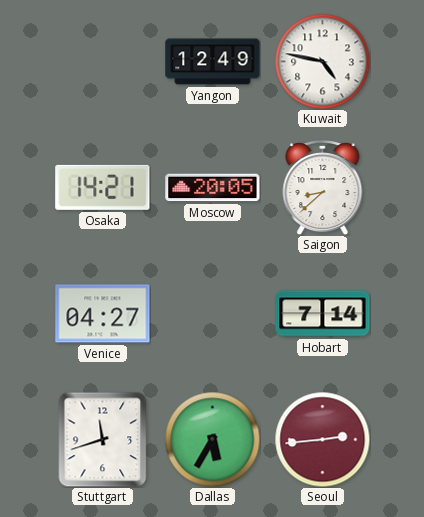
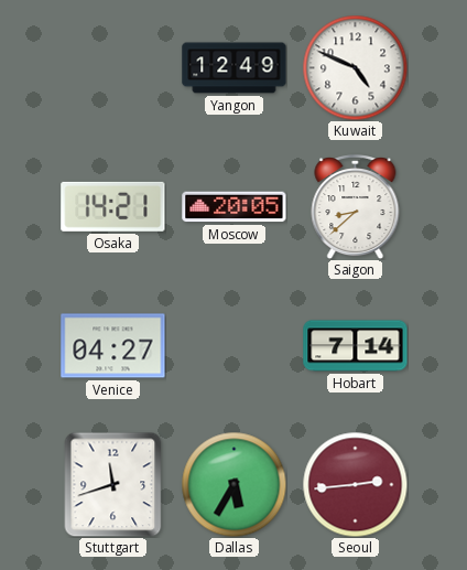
Kuwait: 4:47 -> 4:49
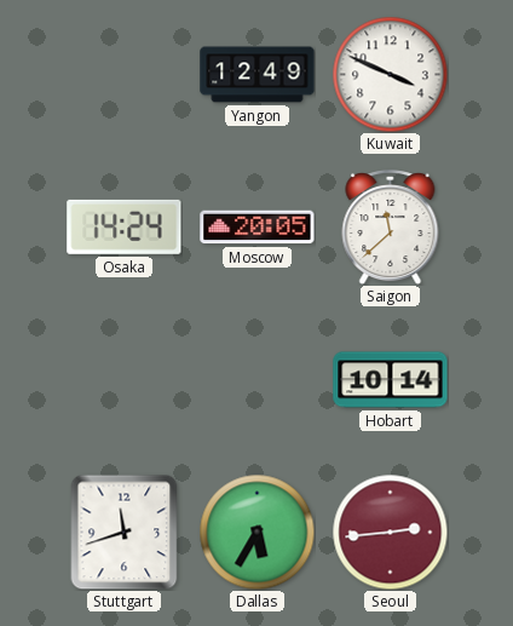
Kuwait: 4:49 -> 3:49
Osaka: 14:21 -> 14:24
Saigon: 8:38 -> 11:38
Venice: 04:27 -> none
Hobart: 7:14 -> 10:14
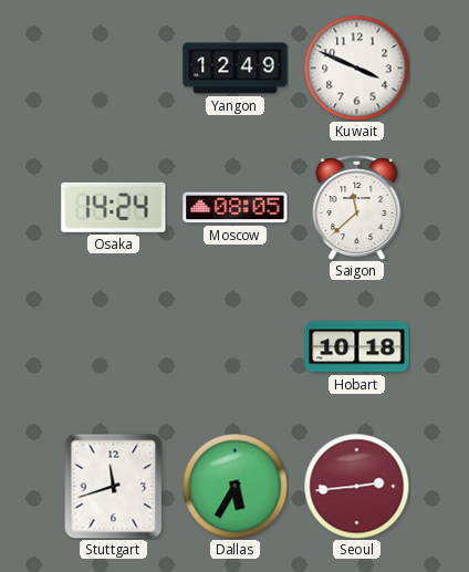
Moscow: 20:05 -> 08:05
Hobart: 10:14 -> 10:18
